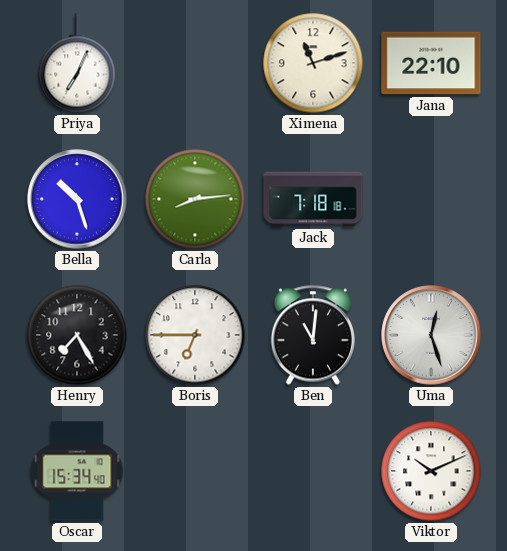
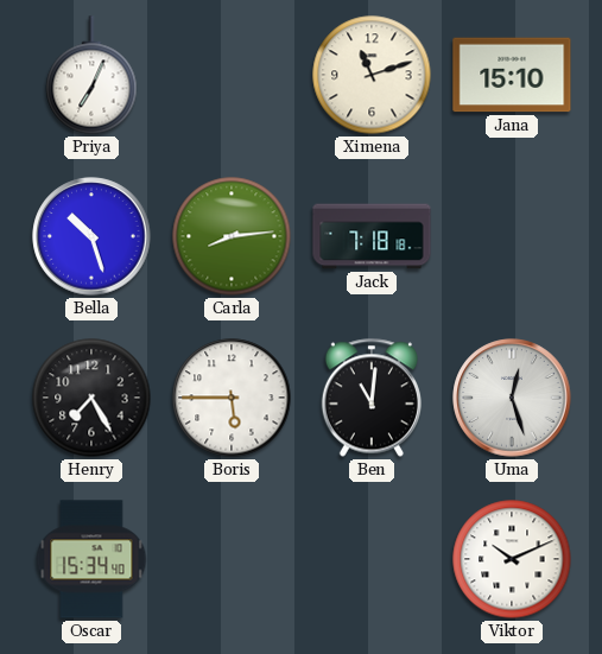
Jana: 22:10 -> 15:10
Boris: 6:45 -> 5:45
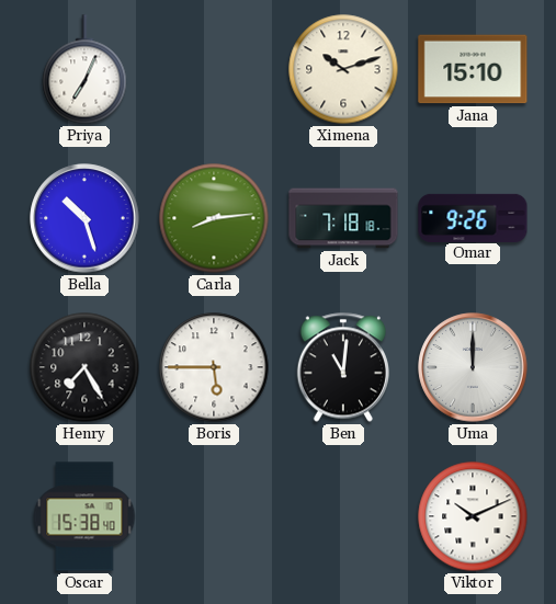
Ximena: 11:12 -> 10:12
Omar: none -> 9:26
Uma: 12:27 -> 12:00
Oscar: 15:34 -> 15:38
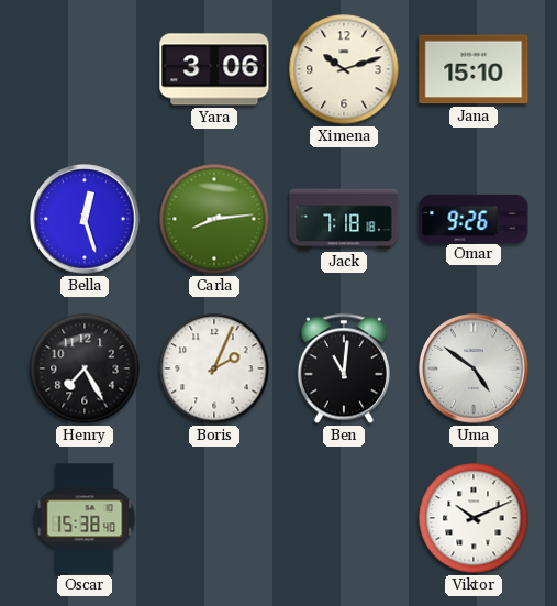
Priya: 7:04 -> none
Yara: none -> 3:06
Bella: 10:27 -> 12:27
Boris: 5:45 -> 2:04
Uma: 12:00 -> 4:51
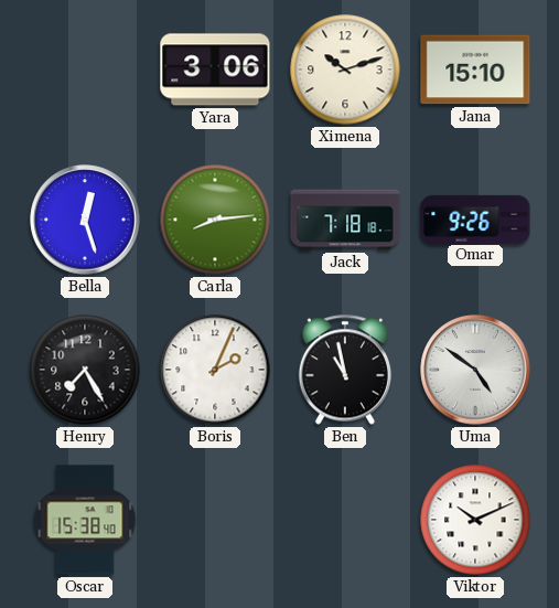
Ben: 11:01 -> 10:58
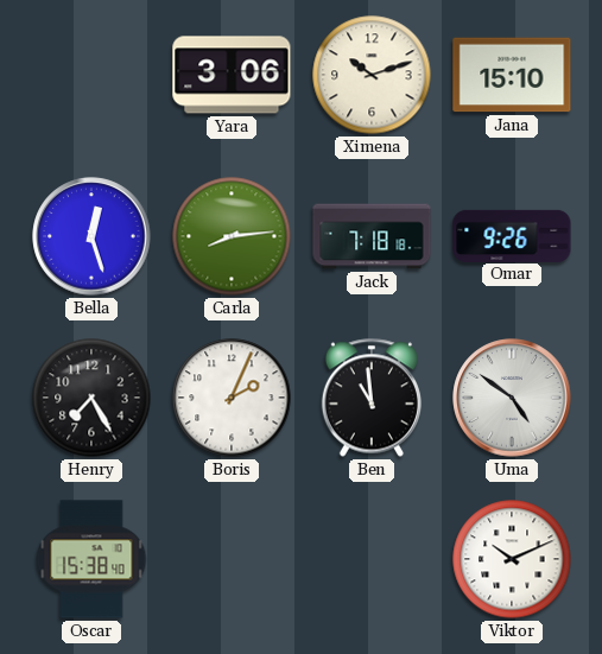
Ben: 10:58 -> 10:59
